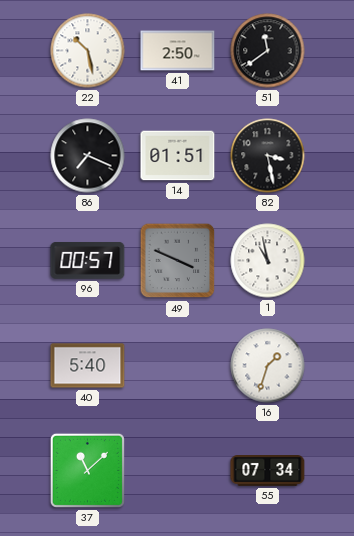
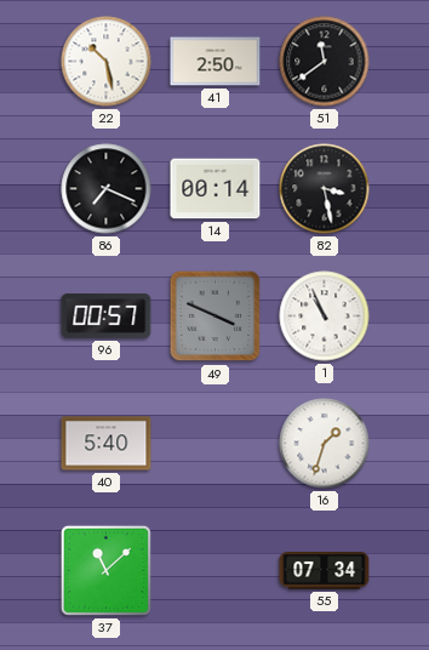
14: 01:51 -> 00:14
1: 10:58 -> 10:56
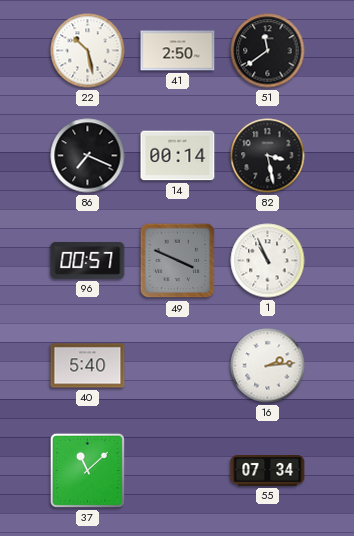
16: 1:33 -> 2:14
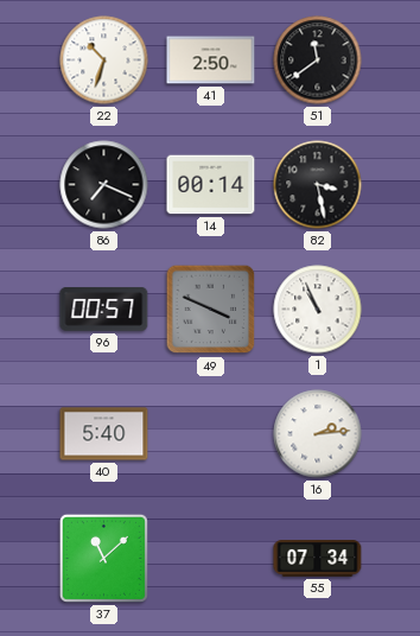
22: 10:28 -> 10:33
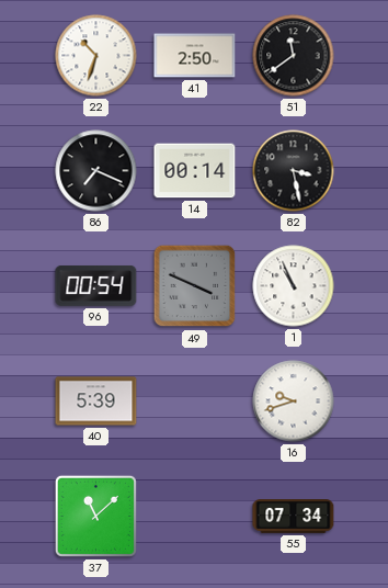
96: 00:57 -> 00:54
40: 5:40 -> 5:39
16: 2:14 -> 9:42
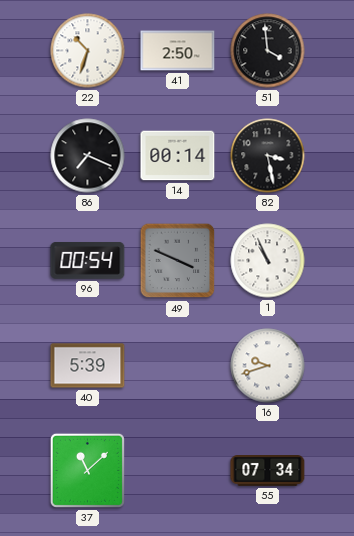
51: 11:39 -> 3:59
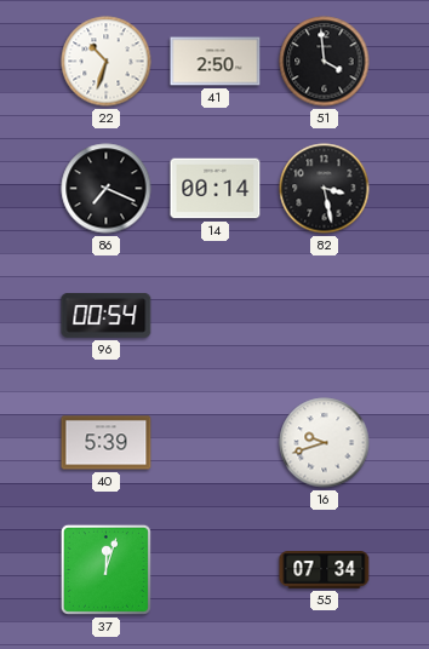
49: 3:49 -> none
1: 10:56 -> none
37: 11:08 -> 12:03
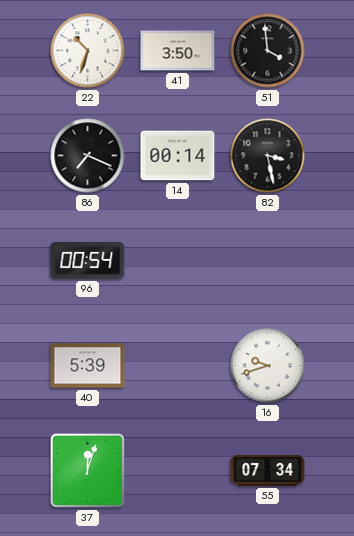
41: 2:50 -> 3:50
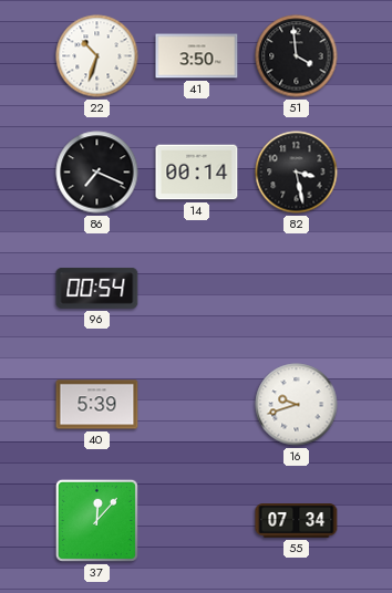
37: 12:03 -> 12:07
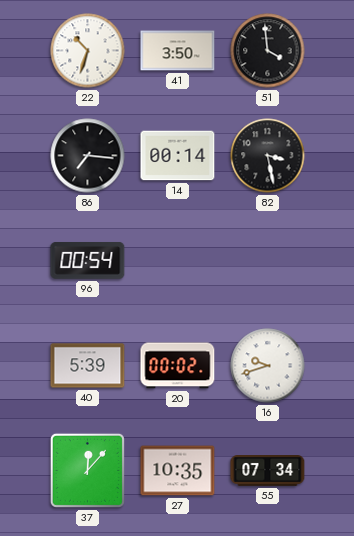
86: 7:19 -> 7:16
20: none -> 00:02
27: none -> 10:35
